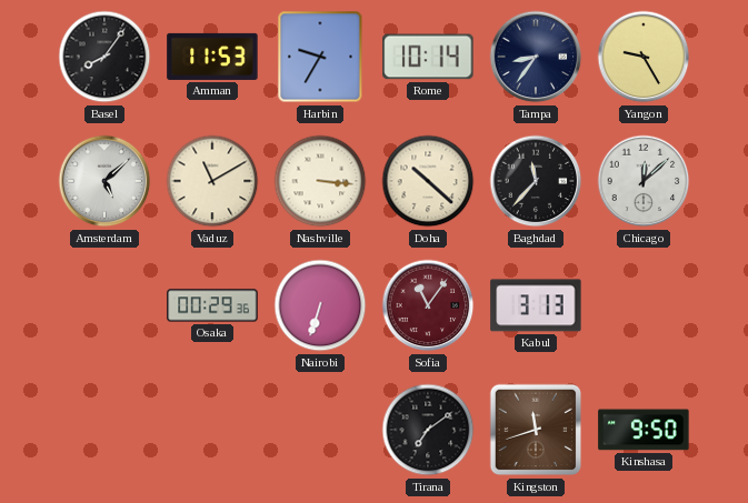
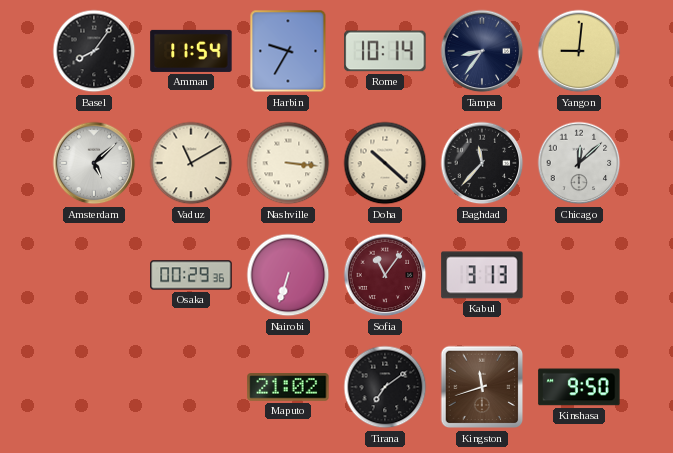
Amman: 11:53 -> 11:54
Yangon: 9:25 -> 9:01
Maputo: none -> 21:02
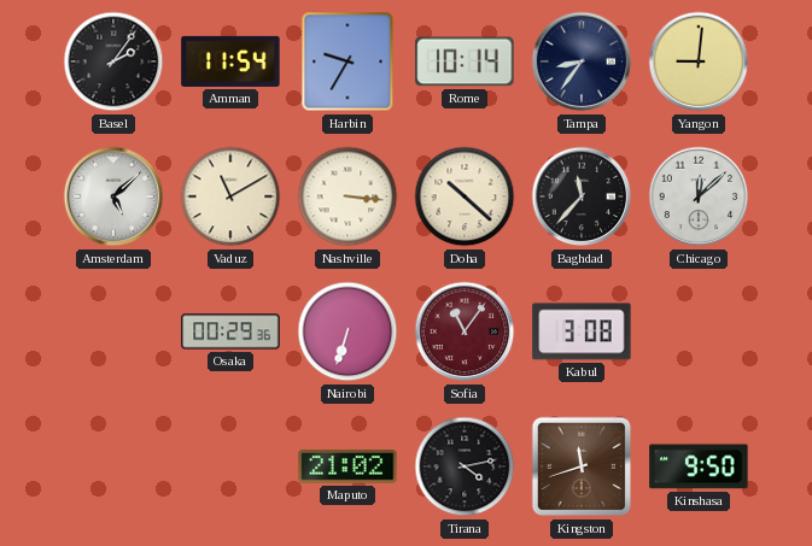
Basel: 8:06 -> 2:06
Kabul: 3:13 -> 3:08
Tirana: 7:09 -> 4:13
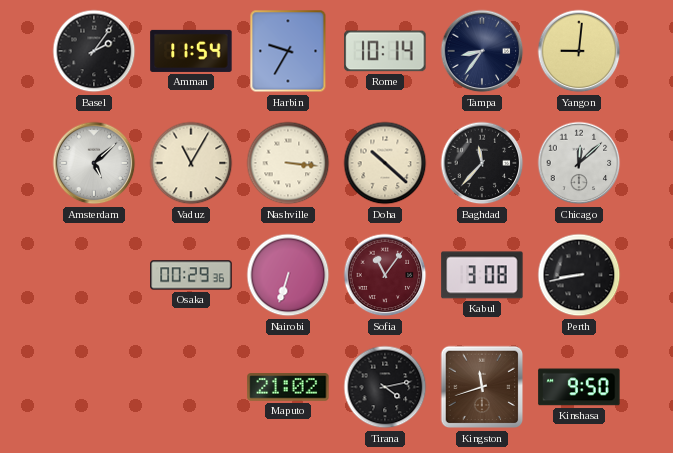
Vaduz: 11:10 -> 11:05
Perth: none -> 8:43
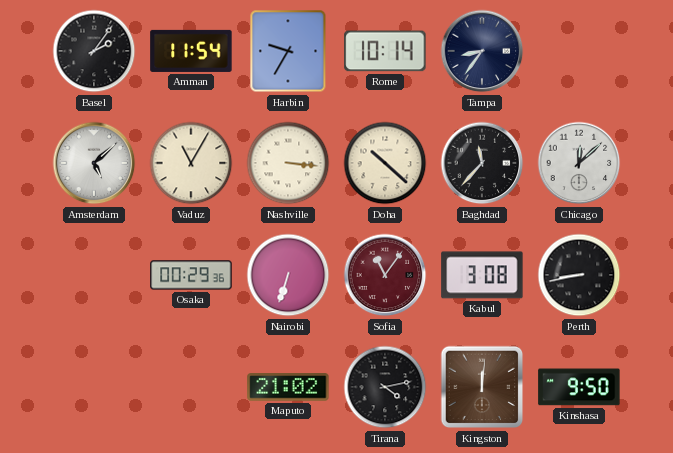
Yangon: 9:01 -> none
Kingston: 11:42 -> 12:01
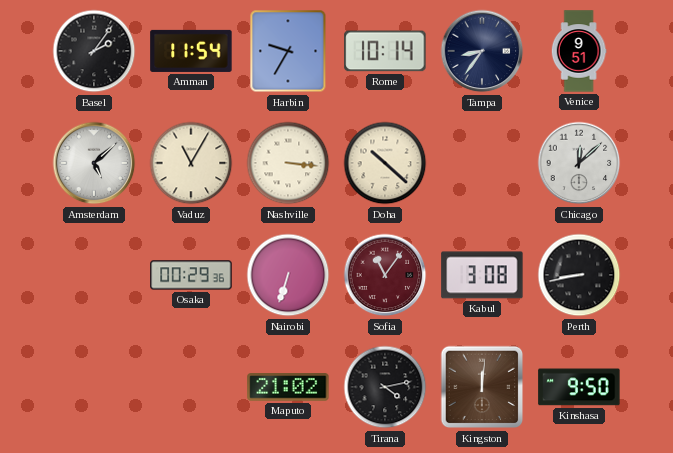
Venice: none -> 9:51
Baghdad: 11:37 -> none
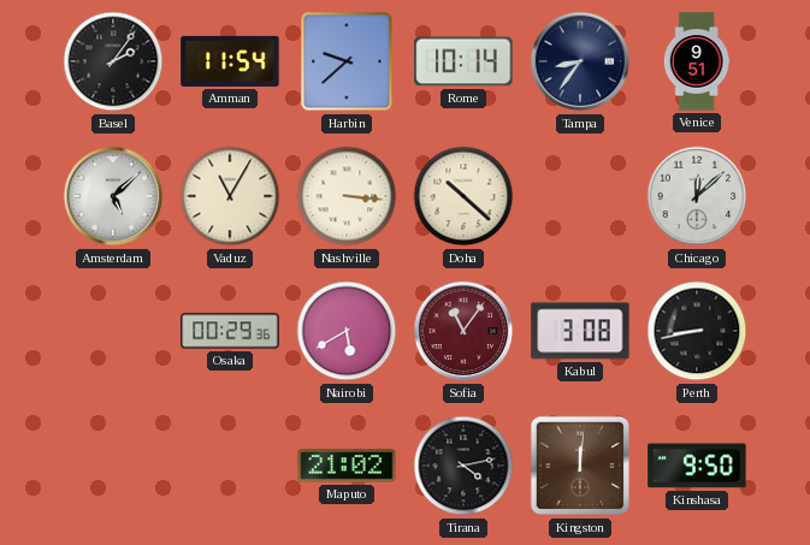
Harbin: 9:35 -> 9:38
Nairobi: 6:33 -> 5:40
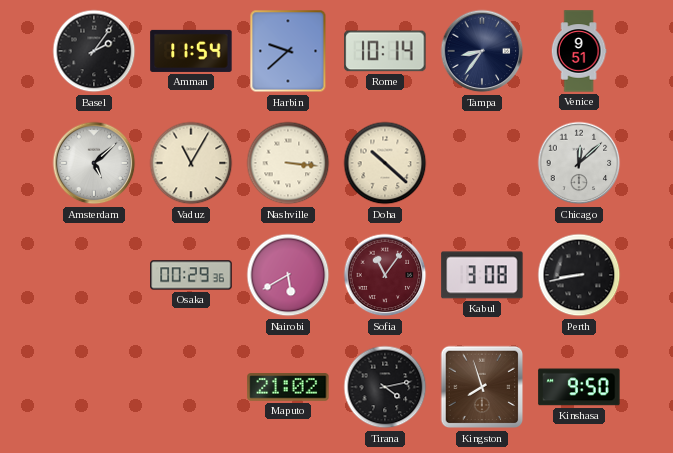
Kingston: 12:01 -> 7:57
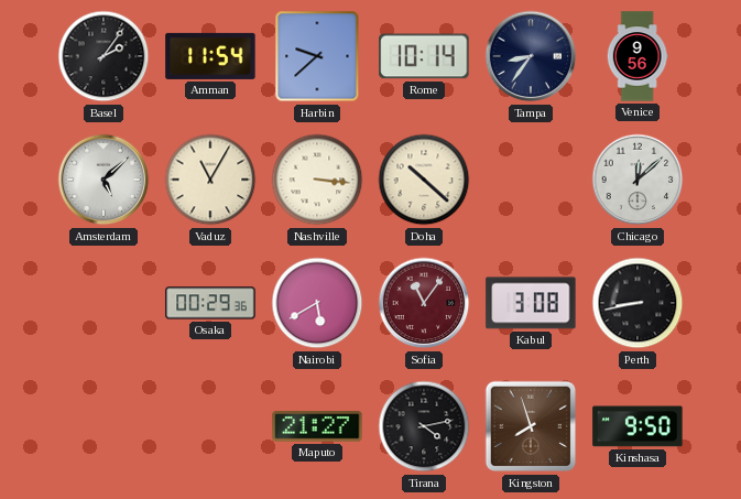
Venice: 9:51 -> 9:56
Maputo: 21:02 -> 21:27
